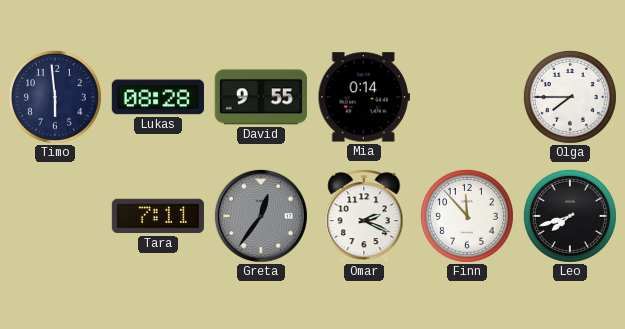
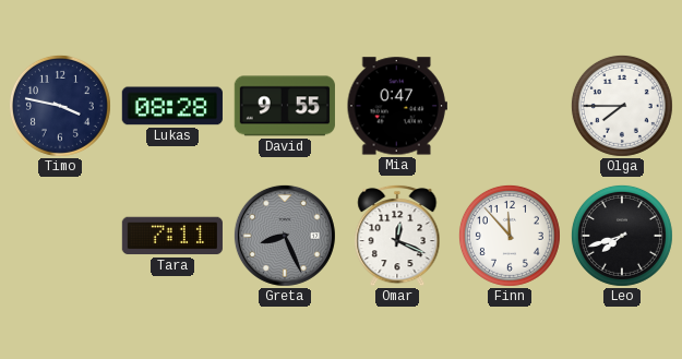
Timo: 5:59 -> 3:47
Mia: 0:14 -> 0:47
Greta: 12:36 -> 8:26
Omar: 2:19 -> 12:19
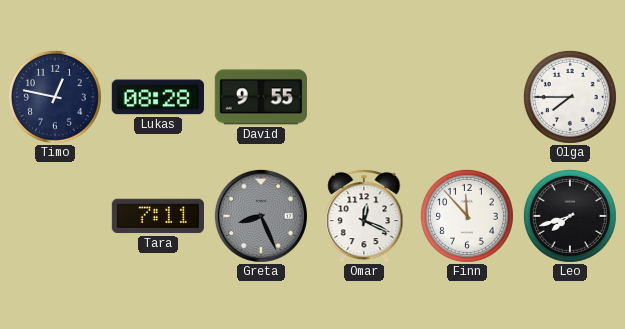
Timo: 3:47 -> 12:47
Mia: 0:47 -> none
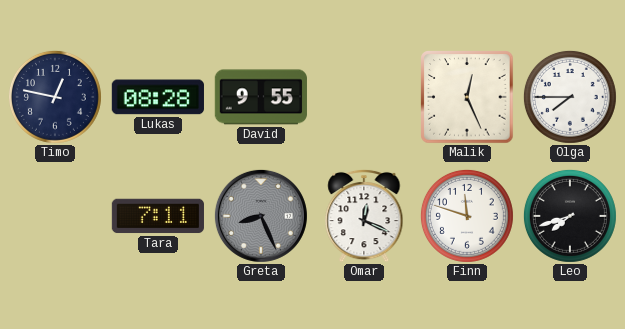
Malik: none -> 12:26
Finn: 11:53 -> 11:48
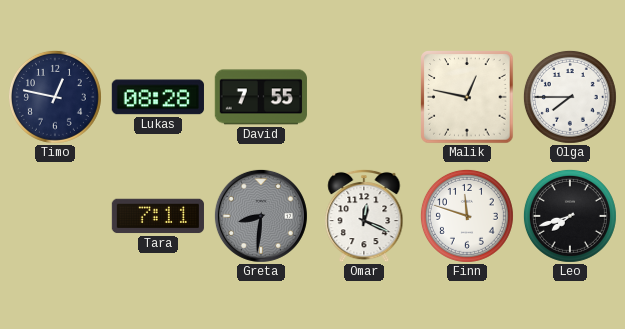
David: 9:55 -> 7:55
Malik: 12:26 -> 12:47
Greta: 8:26 -> 8:31
